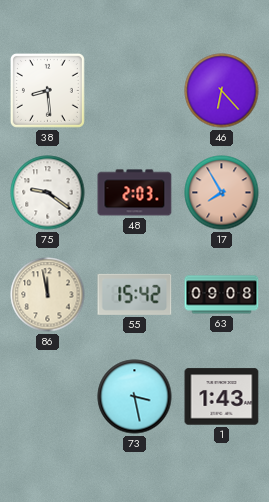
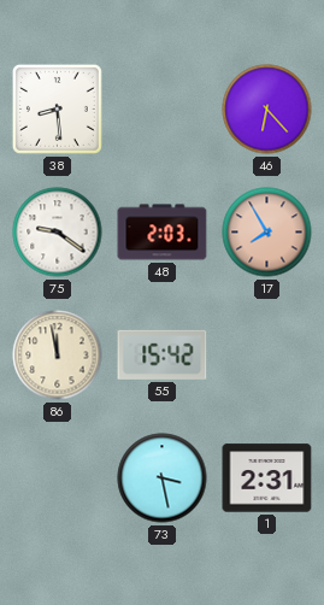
63: 09:08 -> none
1: 1:43 -> 2:31
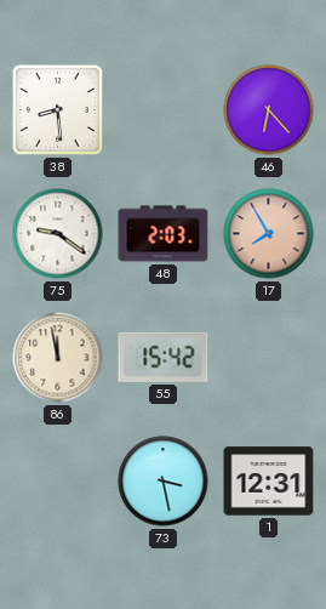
1: 2:31 -> 12:31
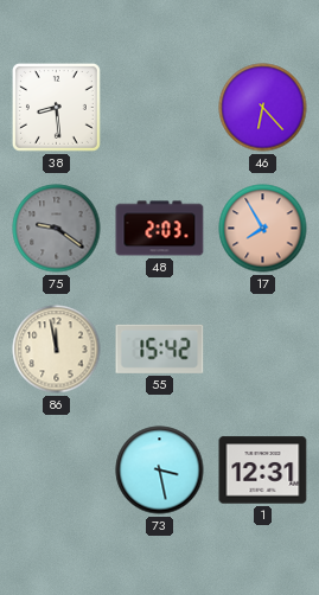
75 dial: white -> grey
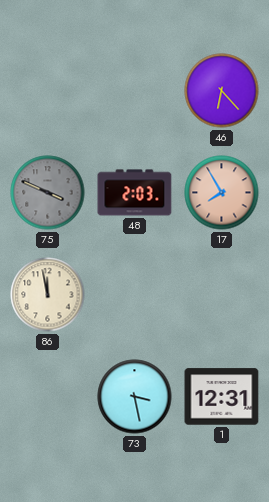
38: 8:29 -> none
75: 9:21 -> 3:49
55: 15:42 -> none
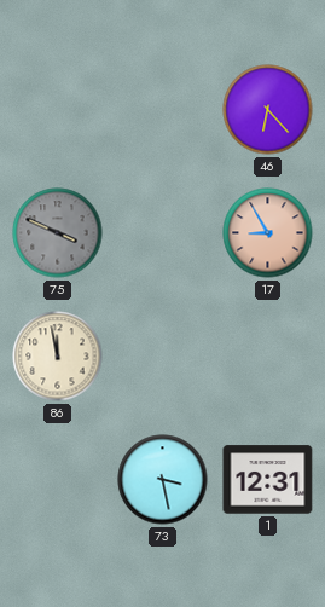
48: 2:03 -> none
17: 7:55 -> 8:55
